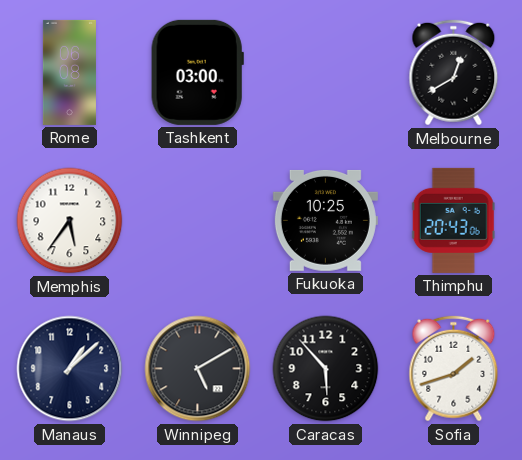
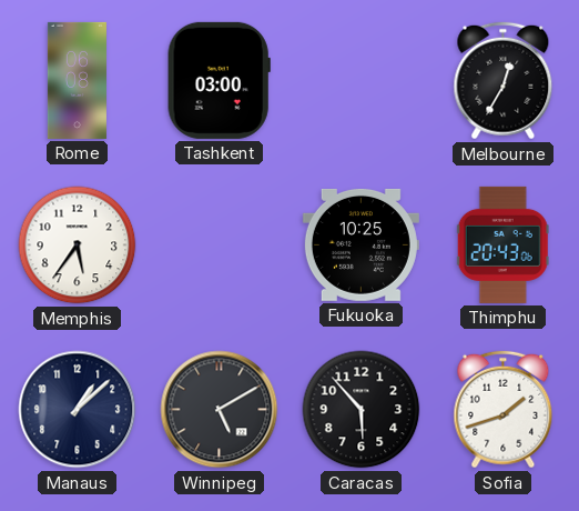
Melbourne: 12:40 -> 12:35
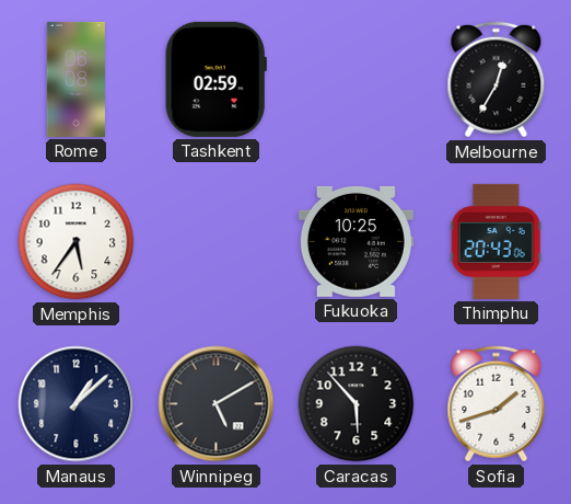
Tashkent: 03:00 -> 02:59
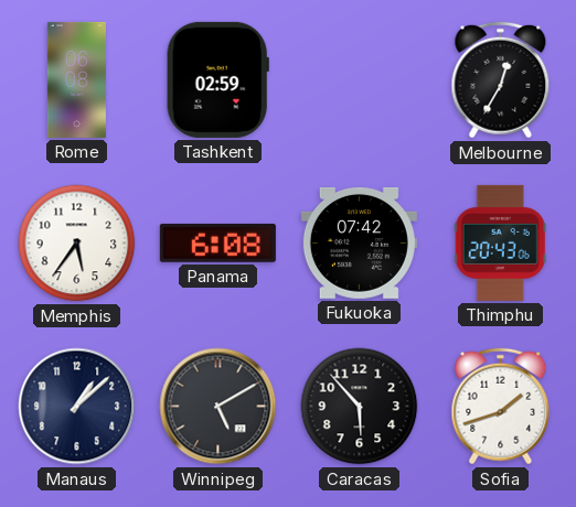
Panama: none -> 6:08
Fukuoka: 10:25 -> 07:42
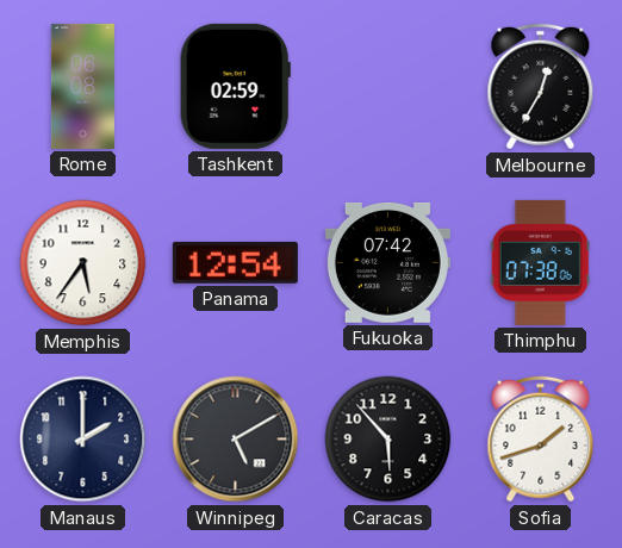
Panama: 6:08 -> 12:54
Thimphu: 20:43 -> 07:38
Manaus: 1:08 -> 2:00
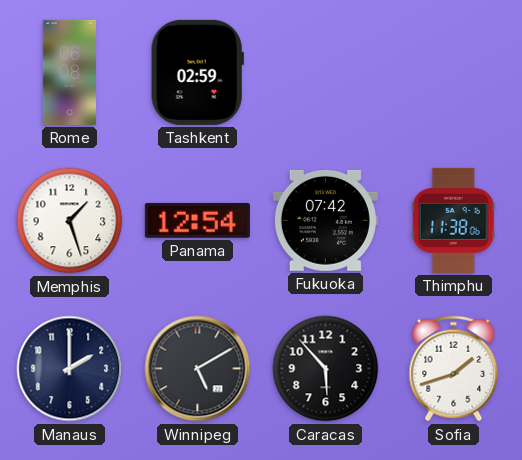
Melbourne: 12:35 -> none
Memphis: 5:36 -> 1:27
Thimphu: 07:38 -> 11:38
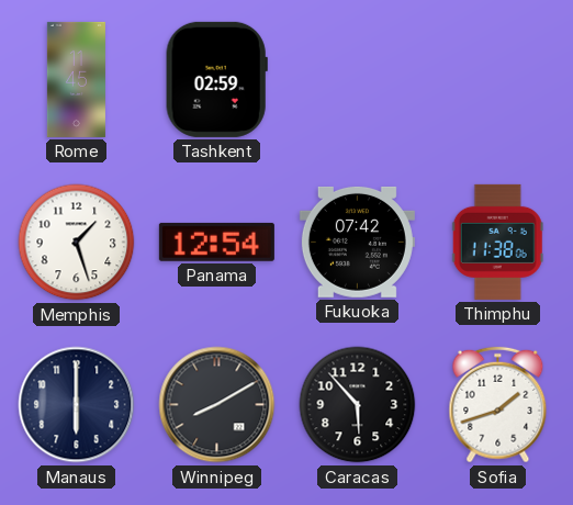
Rome: 06:08 -> 11:45
Manaus: 2:00 -> 6:00
Winnipeg: 5:10 -> 8:10
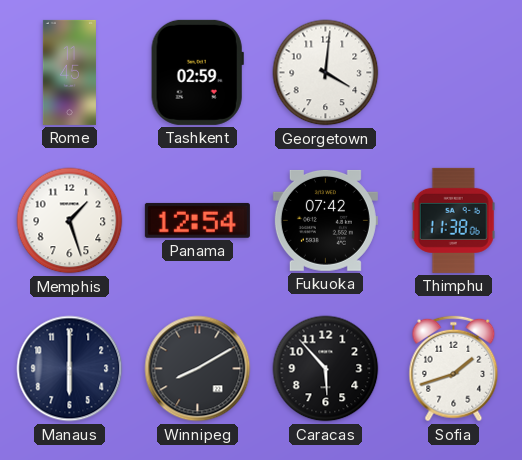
Georgetown: none -> 4:01
